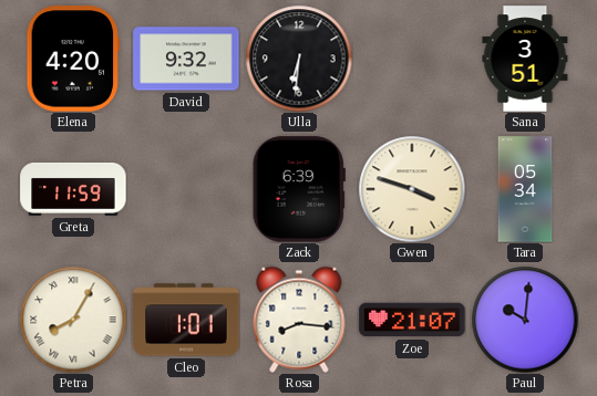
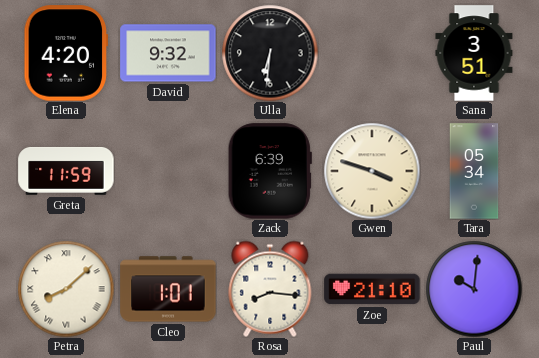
Petra: 8:05 -> 8:08
Zoe: 21:07 -> 21:10
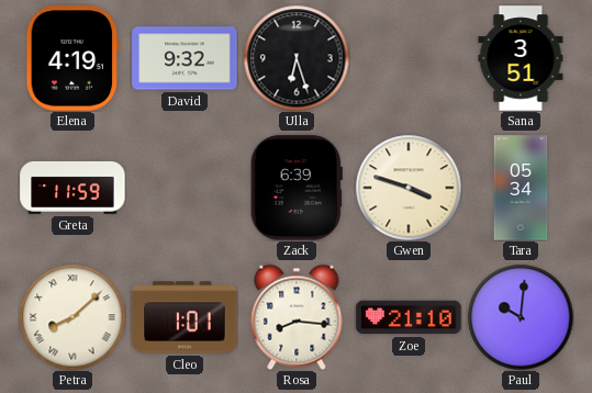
Elena: 4:20 -> 4:19
Ulla: 6:31 -> 6:27
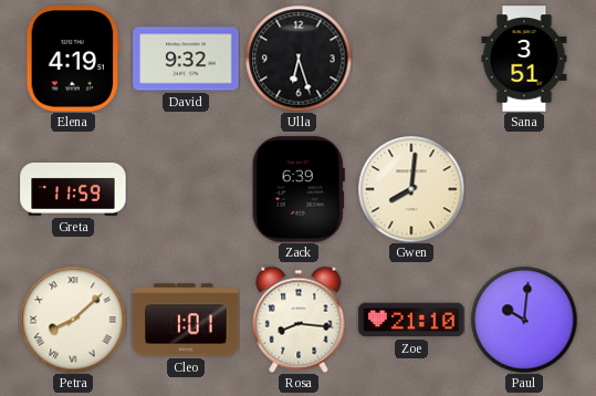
Gwen: 3:48 -> 8:01
Tara: 05:34 -> none
